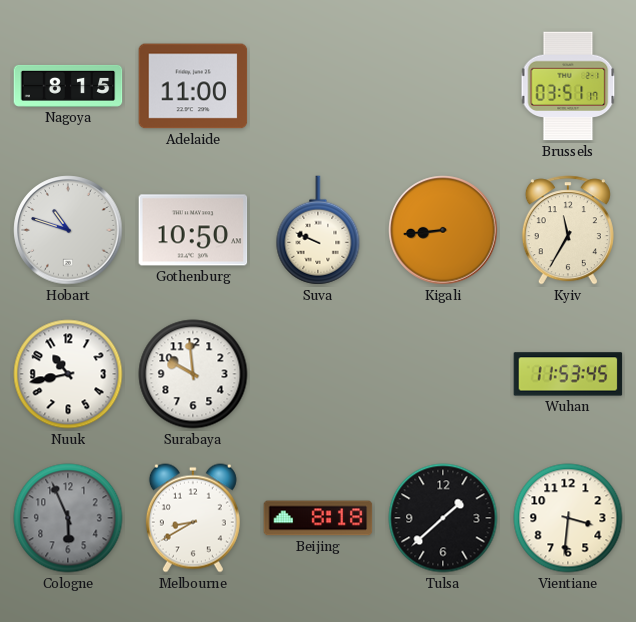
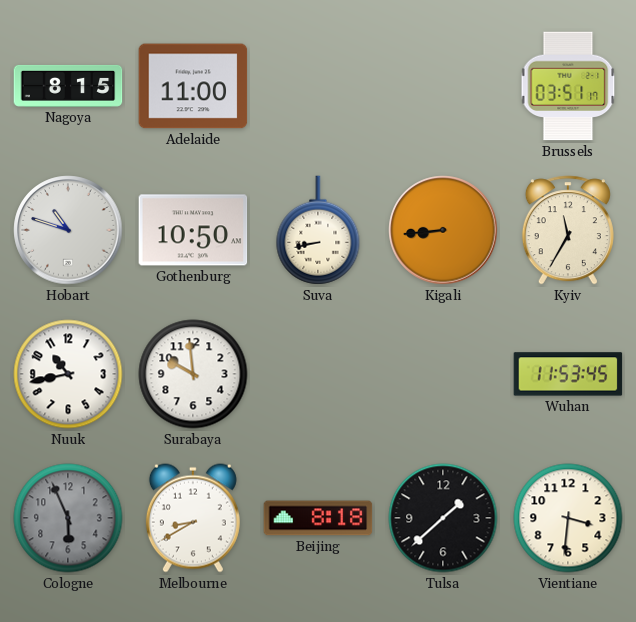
Suva: 9:49 -> 8:43
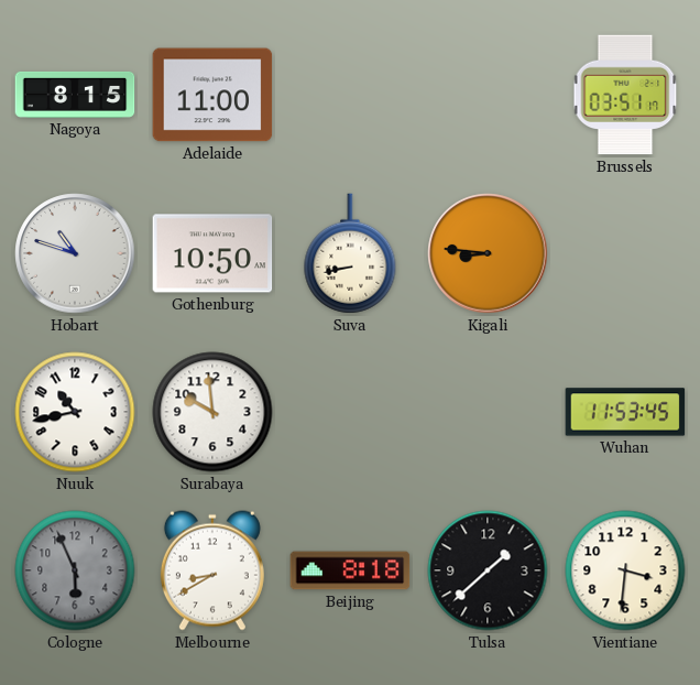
Kigali: 8:44 -> 8:46
Kyiv: 11:35 -> none
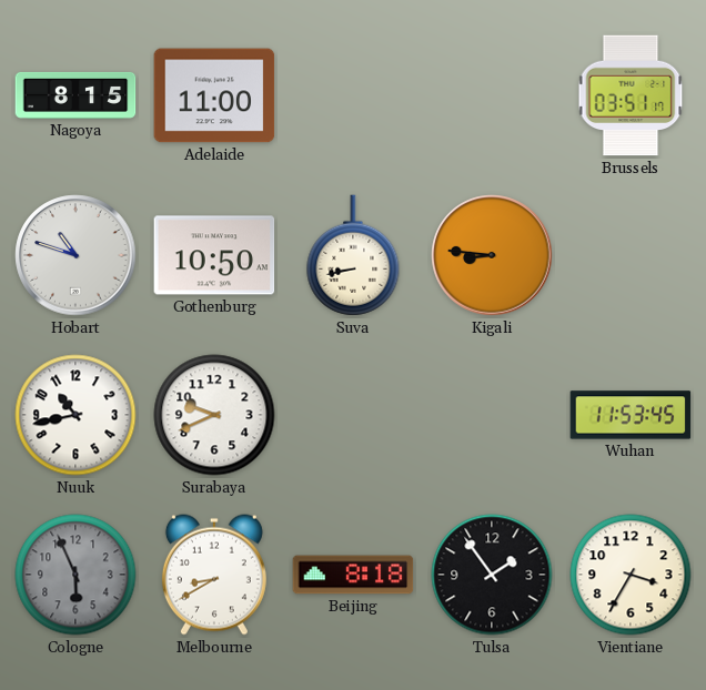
Surabaya: 9:59 -> 9:41
Tulsa: 1:38 -> 1:54
Vientiane: 3:31 -> 3:35
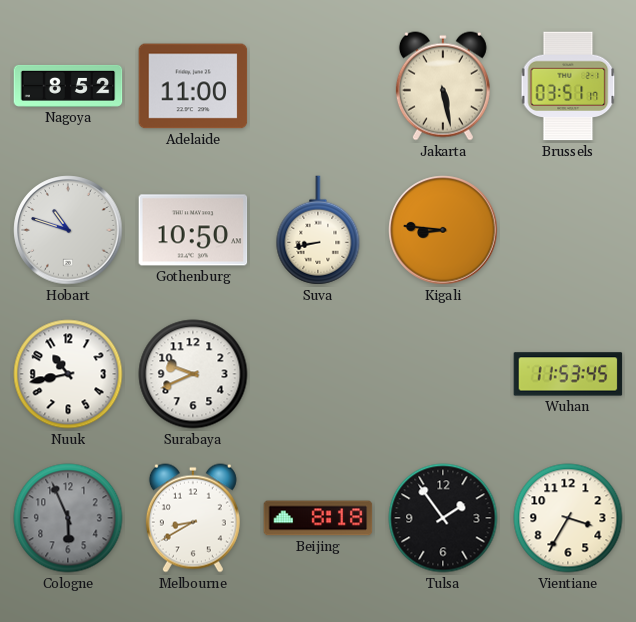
Nagoya: 8:15 -> 8:52
Jakarta: none -> 5:28
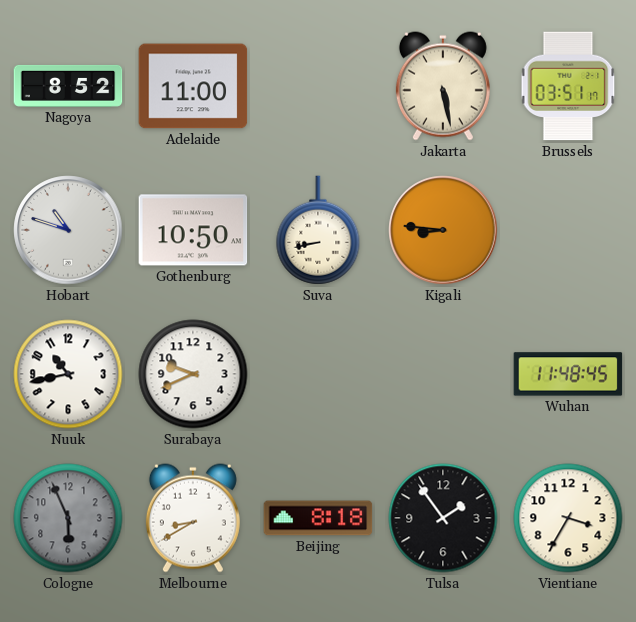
Wuhan: 11:53 -> 11:48
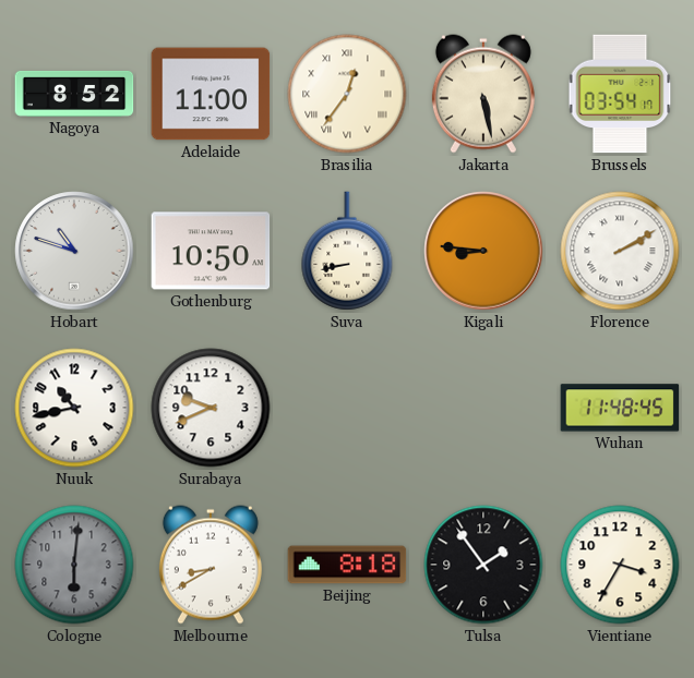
Brasilia: none -> 12:36
Brussels: 03:51 -> 03:54
Florence: none -> 2:10
Cologne: 5:56 -> 6:01
